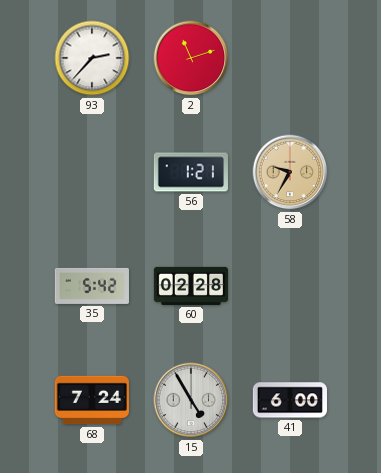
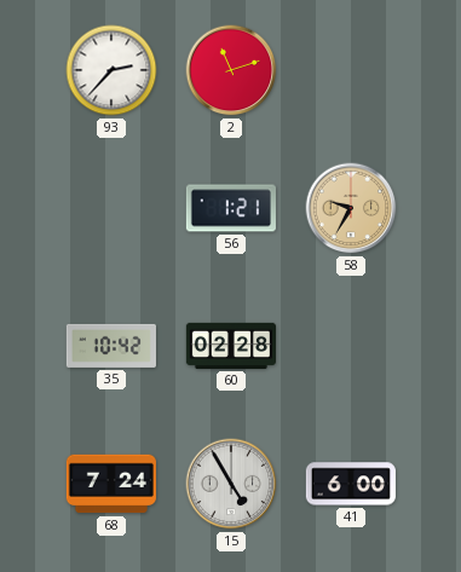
35: 5:42 -> 10:42
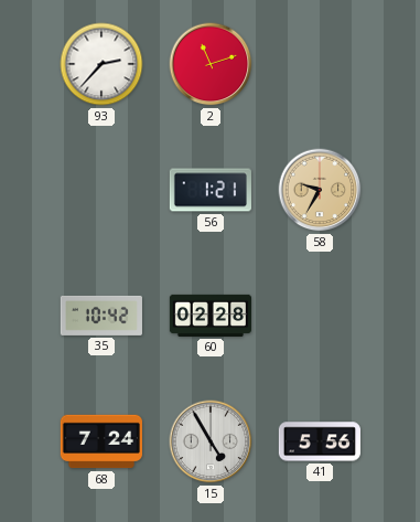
41: 6:00 -> 5:56
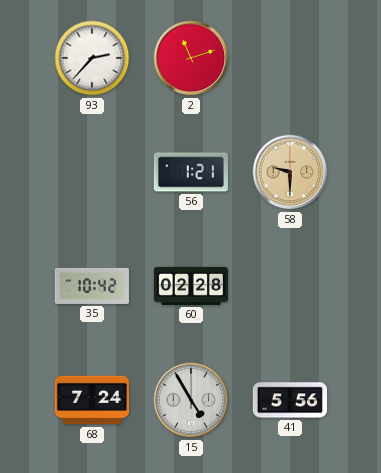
58: 9:35 -> 9:30
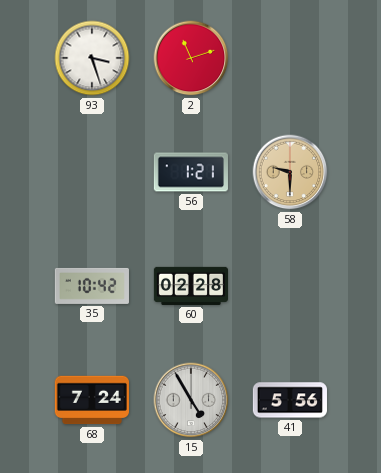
93: 2:37 -> 3:27
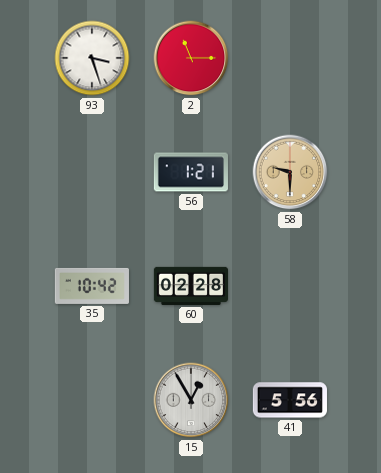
2: 11:12 -> 11:15
68: 7:24 -> none
15: 4:55 -> 12:55
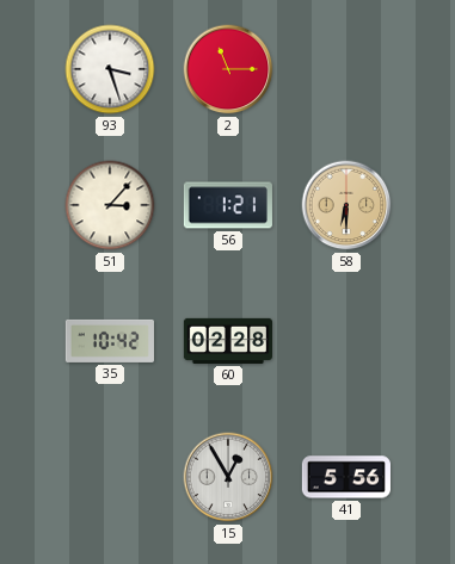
51: none -> 3:07
58: 9:30 -> 6:30
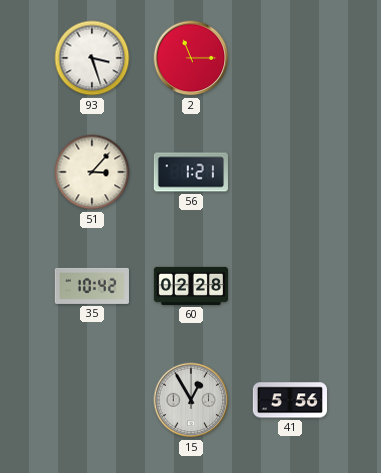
58: 6:30 -> none
